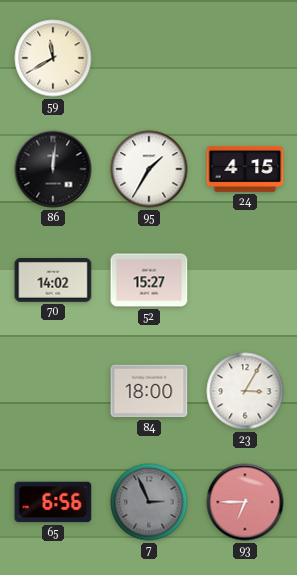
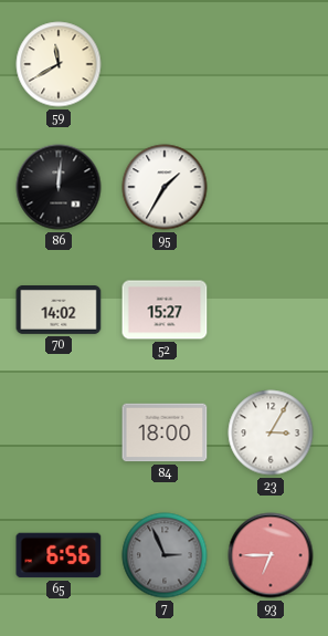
24: 4:15 -> none
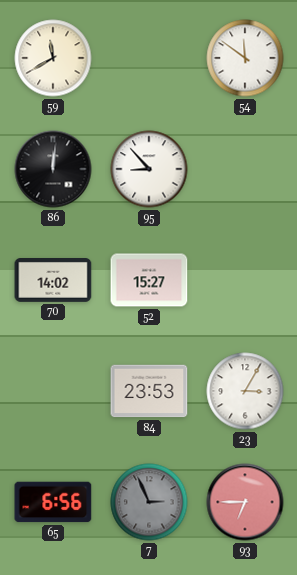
54: none -> 11:51
95: 1:35 -> 8:53
84: 18:00 -> 23:53
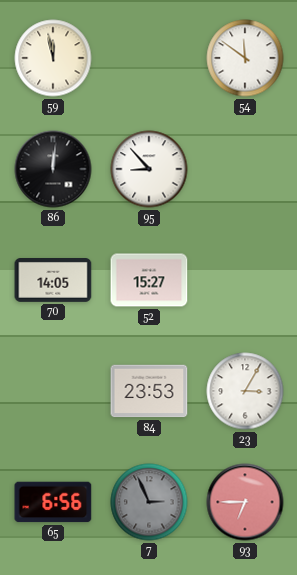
59: 11:40 -> 11:58
70: 14:02 -> 14:05
